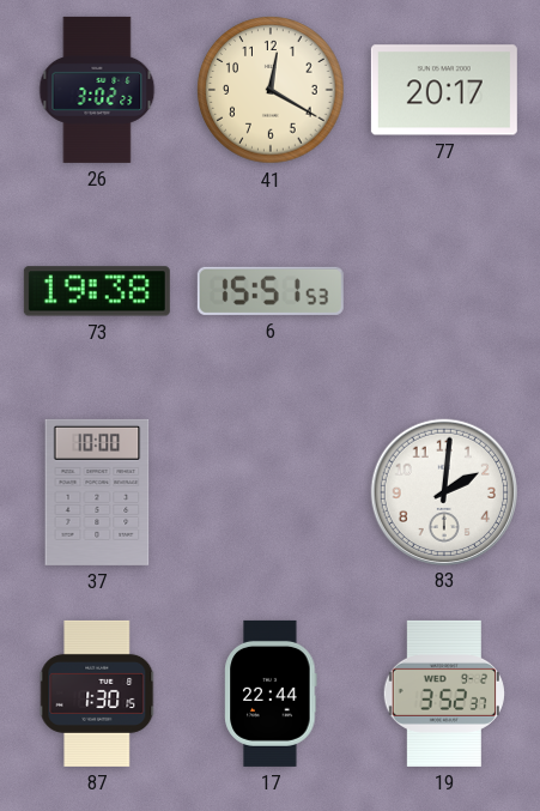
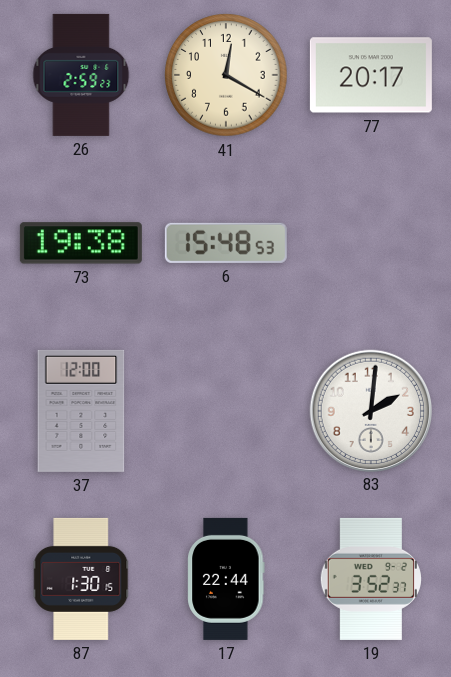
26: 3:02 -> 2:59
6: 15:51 -> 15:48
37: 10:00 -> 12:00
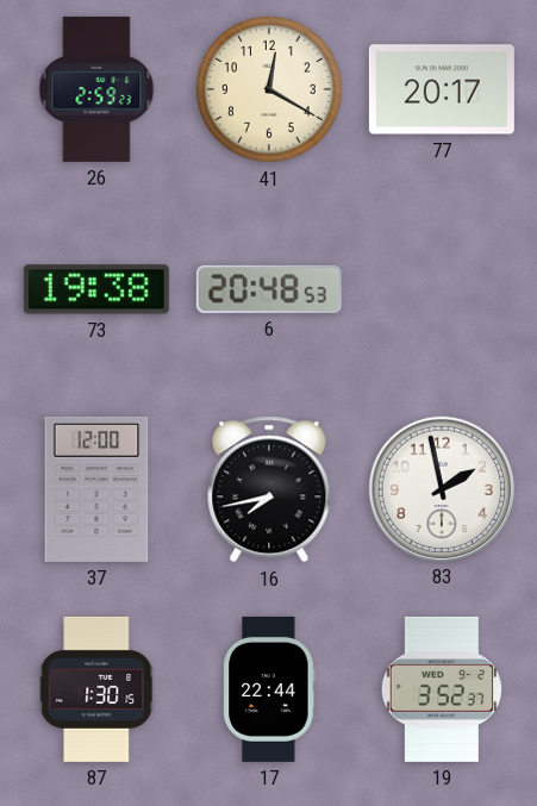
6: 15:48 -> 20:48
16: none -> 7:43
83: 2:01 -> 1:58
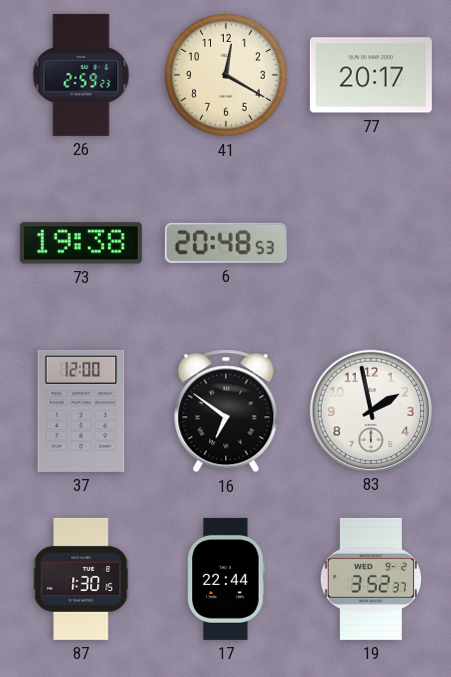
16: 7:43 -> 6:51
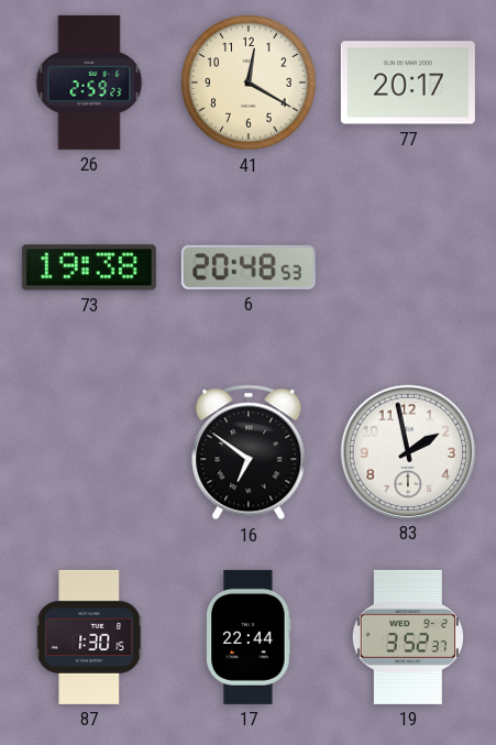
37: 12:00 -> none
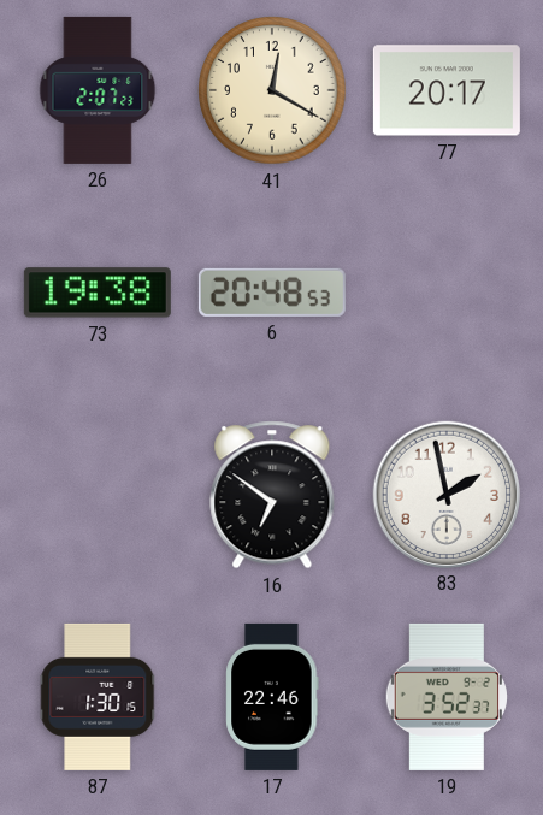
26: 2:59 -> 2:07
17: 22:44 -> 22:46
